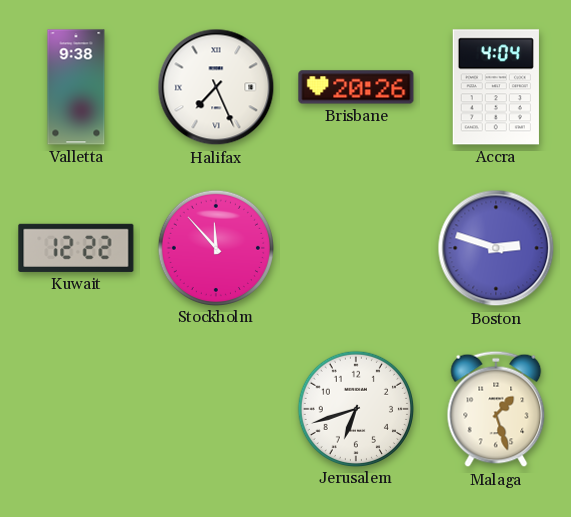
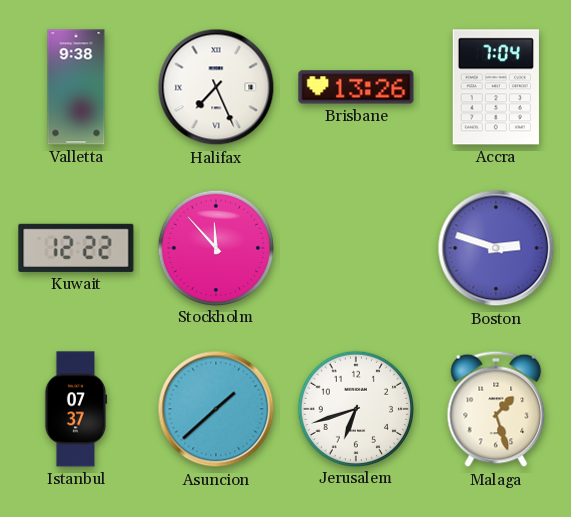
Brisbane: 20:26 -> 13:26
Accra: 4:04 -> 7:04
Istanbul: none -> 07:37
Asuncion: none -> 1:38
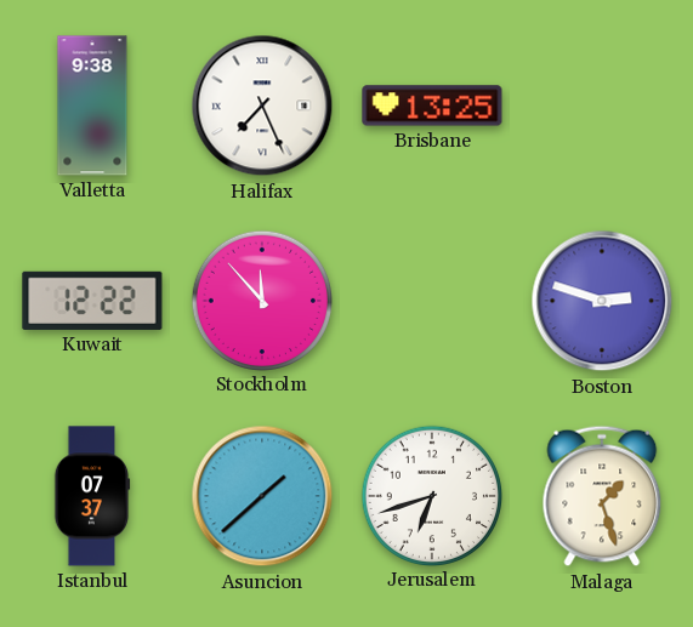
Brisbane: 13:26 -> 13:25
Accra: 7:04 -> none
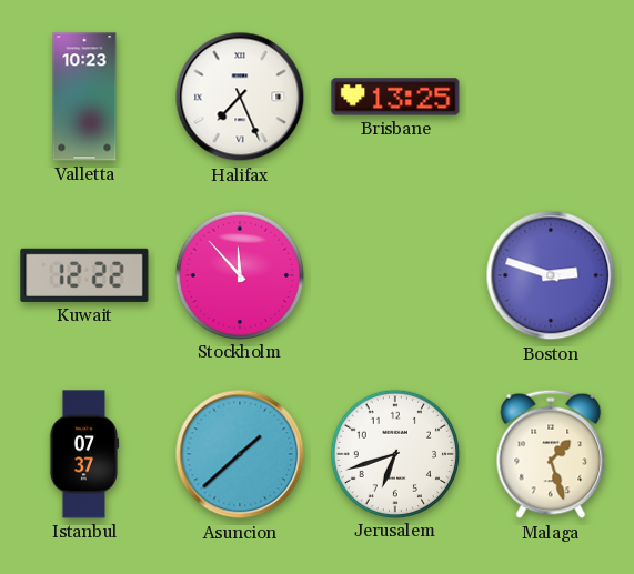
Valletta: 9:38 -> 10:23
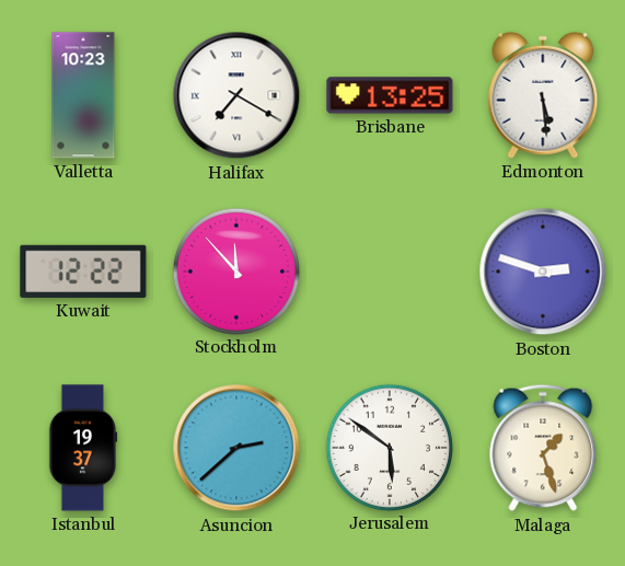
Halifax: 7:26 -> 7:20
Edmonton: none -> 5:29
Istanbul: 07:37 -> 19:37
Asuncion: 1:38 -> 2:38
Jerusalem: 6:42 -> 5:51
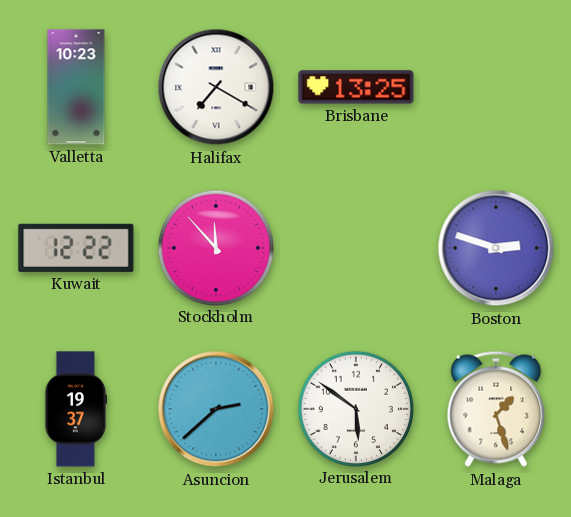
Edmonton: 5:29 -> none
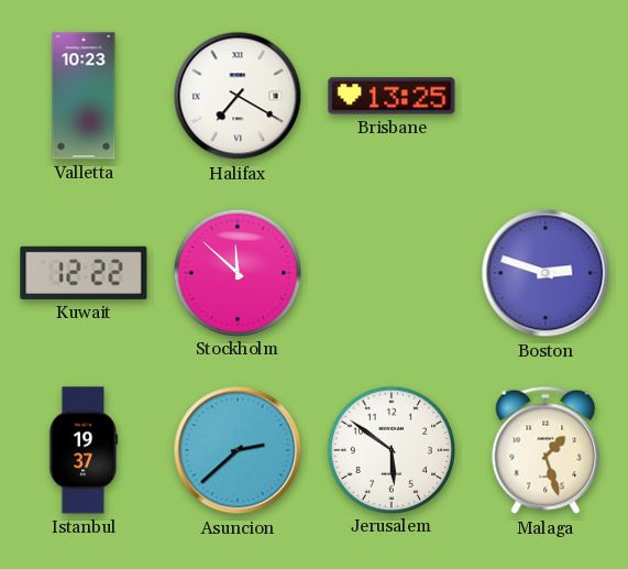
Stockholm: 11:53 -> 11:52
